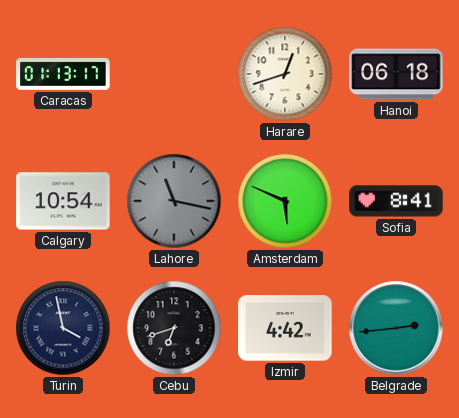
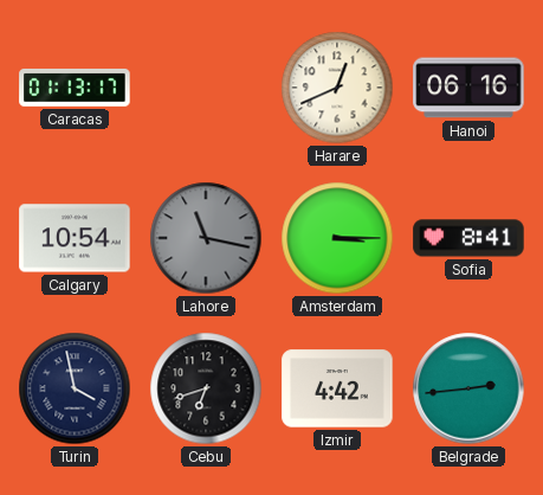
Harare: 12:42 -> 12:41
Hanoi: 06:18 -> 06:16
Amsterdam: 5:49 -> 3:15
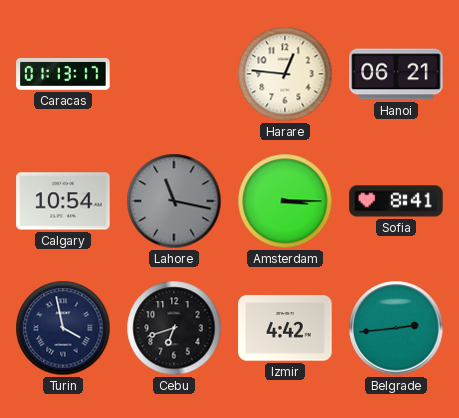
Harare: 12:41 -> 12:46
Hanoi: 06:16 -> 06:21
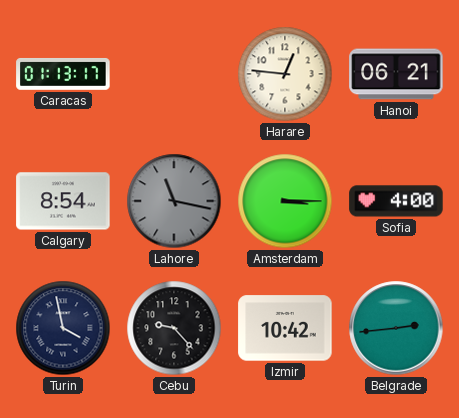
Calgary: 10:54 -> 8:54
Sofia: 8:41 -> 4:00
Cebu: 6:42 -> 9:23
Izmir: 4:42 -> 10:42
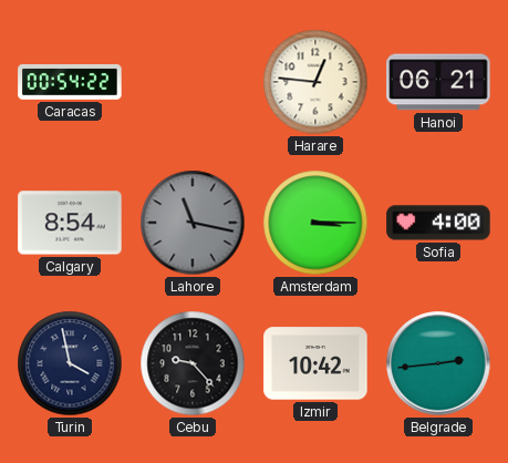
Caracas: 01:13 -> 00:54
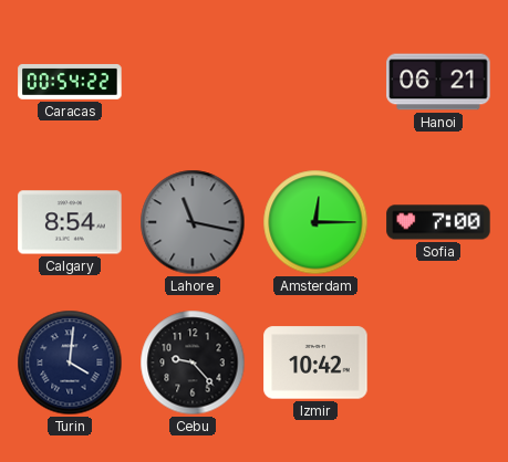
Harare: 12:46 -> none
Amsterdam: 3:15 -> 12:15
Sofia: 4:00 -> 7:00
Turin: 3:58 -> 4:01
Belgrade: 2:44 -> none
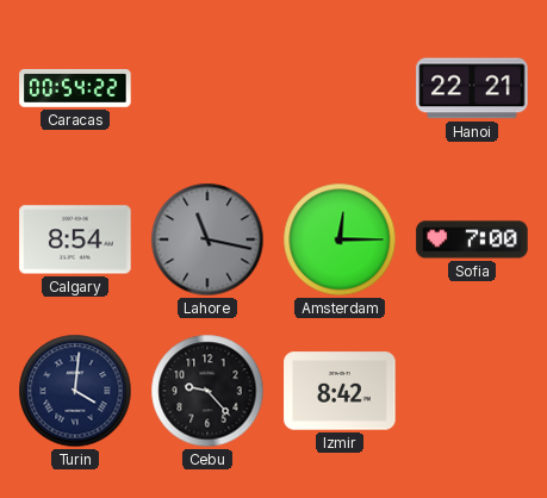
Hanoi: 06:21 -> 22:21
Izmir: 10:42 -> 8:42
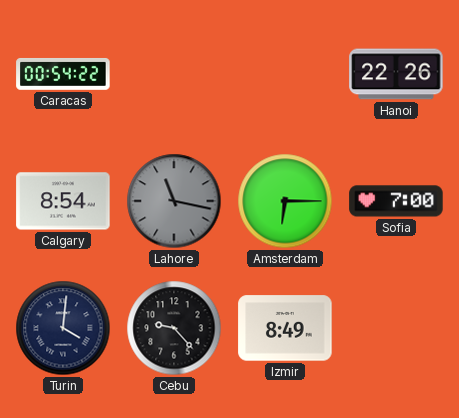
Hanoi: 22:21 -> 22:26
Amsterdam: 12:15 -> 6:15
Izmir: 8:42 -> 8:49
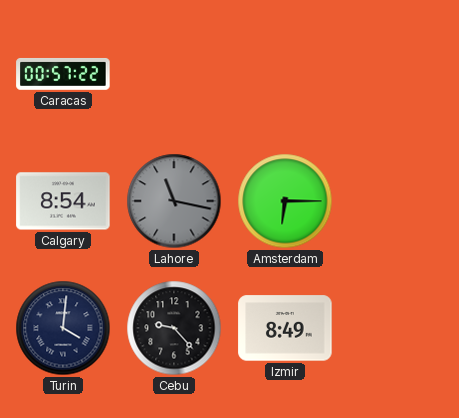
Caracas: 00:54 -> 00:57
Hanoi: 22:26 -> none
Sofia: 7:00 -> none
